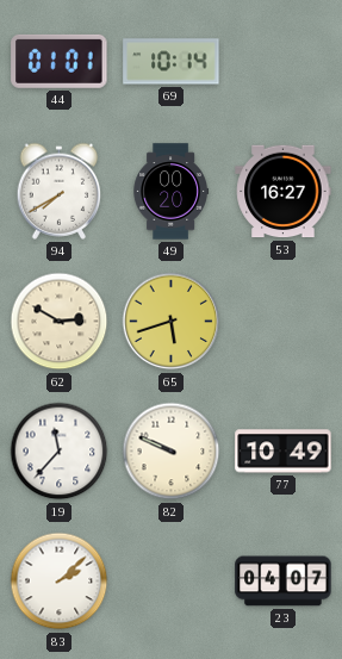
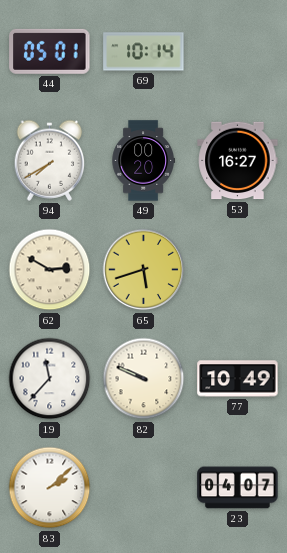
44: 01:01 -> 05:01
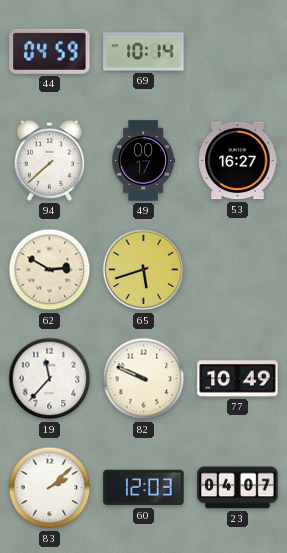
44: 05:01 -> 04:59
94: 7:40 -> 7:38
49: 00:20 -> 00:17
60: none -> 12:03
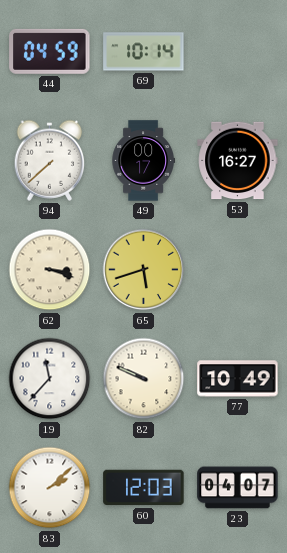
62: 2:50 -> 3:18
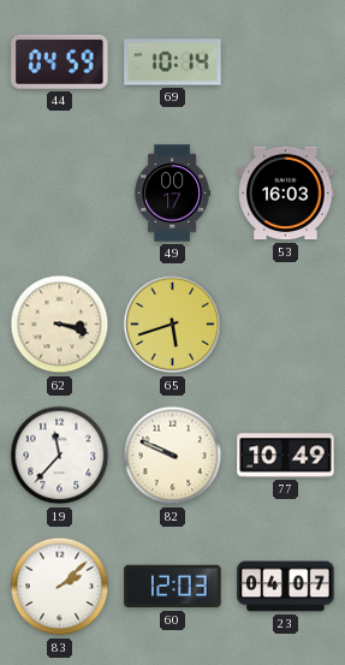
94: 7:38 -> none
53: 16:27 -> 16:03
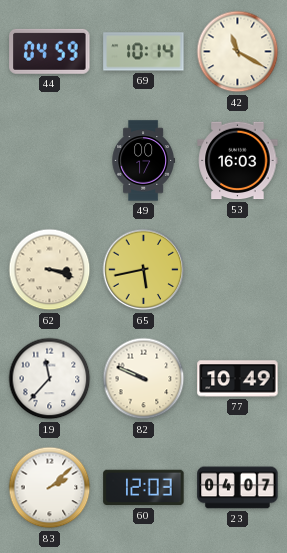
42: none -> 11:20
65: 5:42 -> 5:43
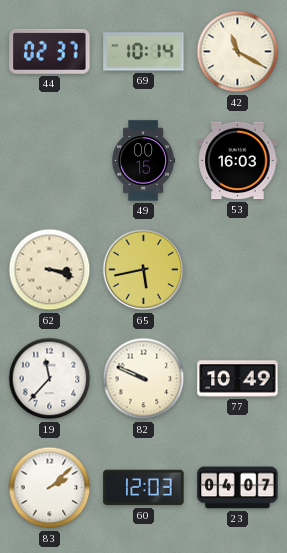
44: 04:59 -> 02:37
49: 00:17 -> 00:15
